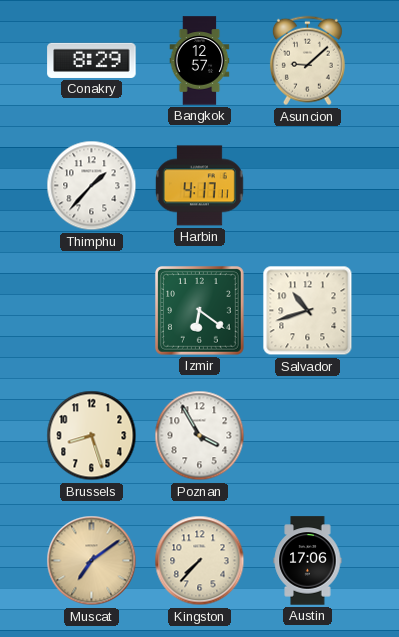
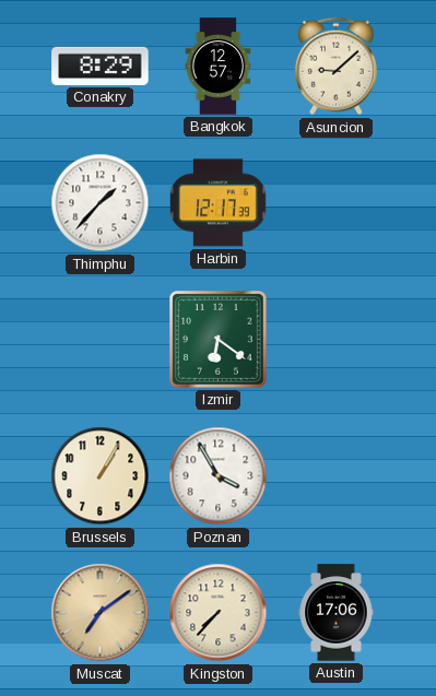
Harbin: 4:17 -> 12:17
Salvador: 10:42 -> none
Brussels: 8:27 -> 1:05
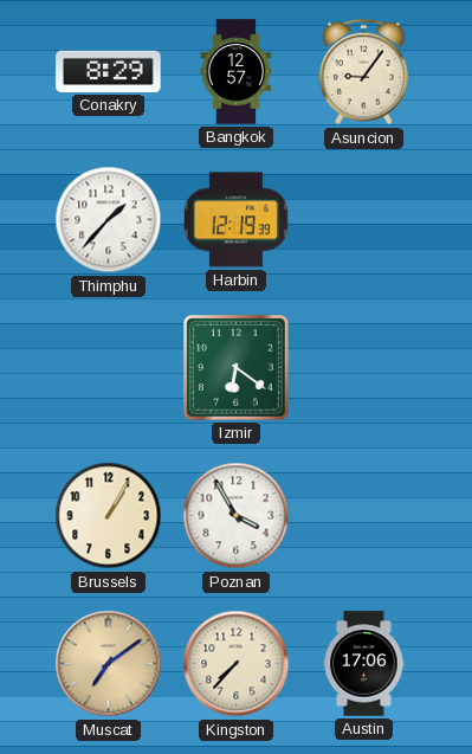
Asuncion: 9:08 -> 9:06
Harbin: 12:17 -> 12:19
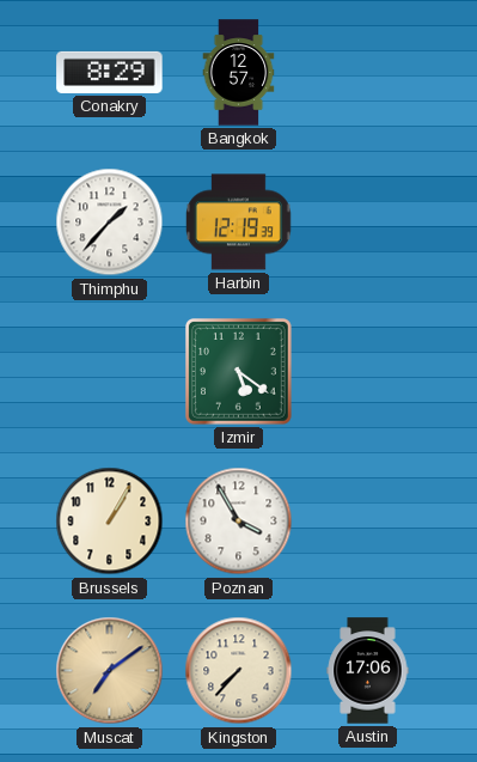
Asuncion: 9:06 -> none
Izmir: 6:21 -> 5:21
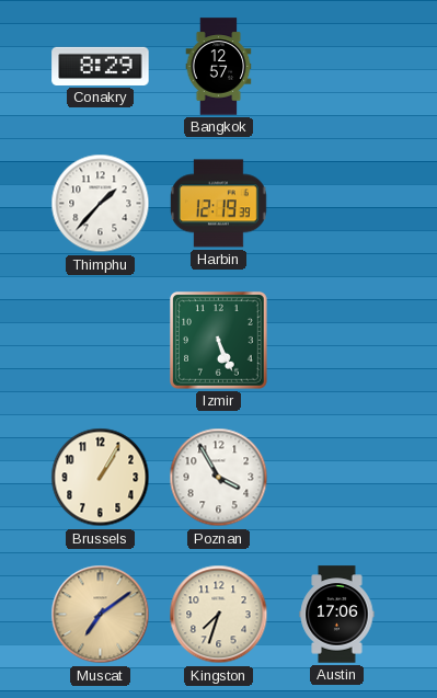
Izmir: 5:21 -> 5:26
Kingston: 7:37 -> 7:33
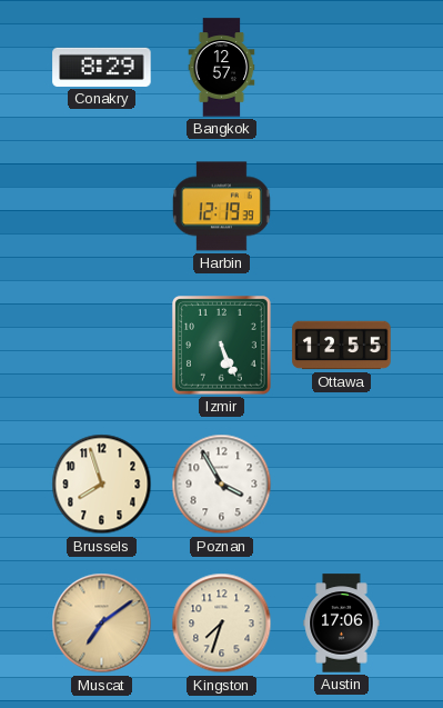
Thimphu: 1:37 -> none
Ottawa: none -> 12:55
Brussels: 1:05 -> 7:57
